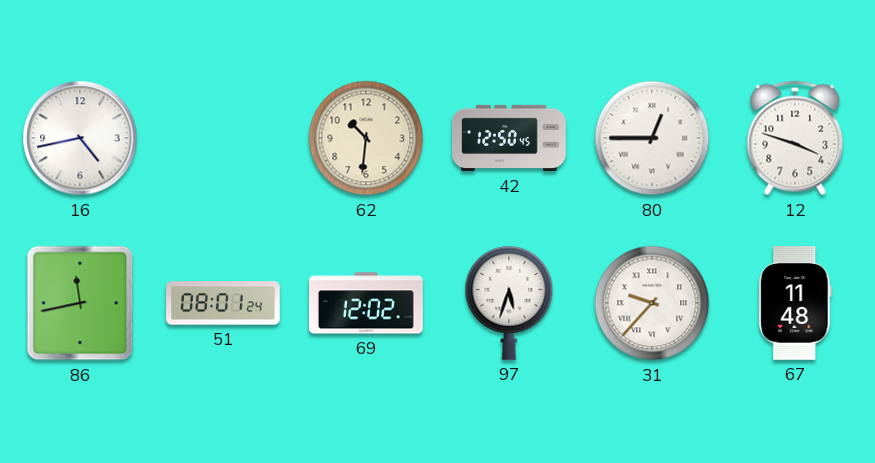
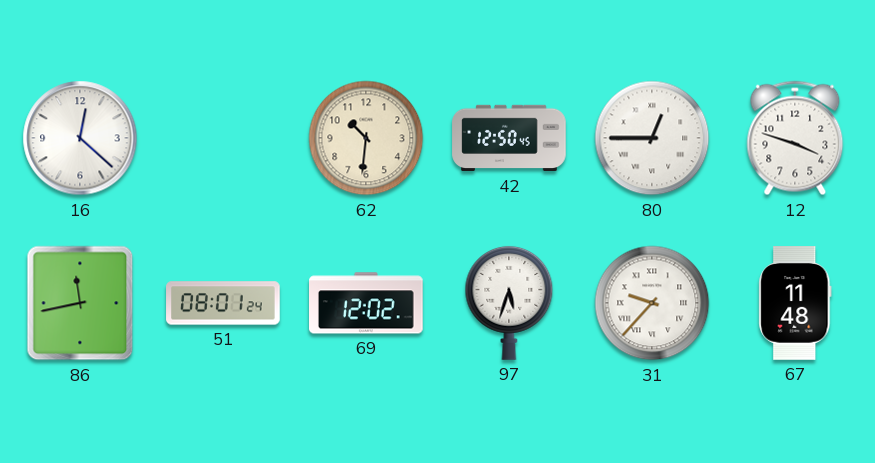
16: 4:43 -> 12:22
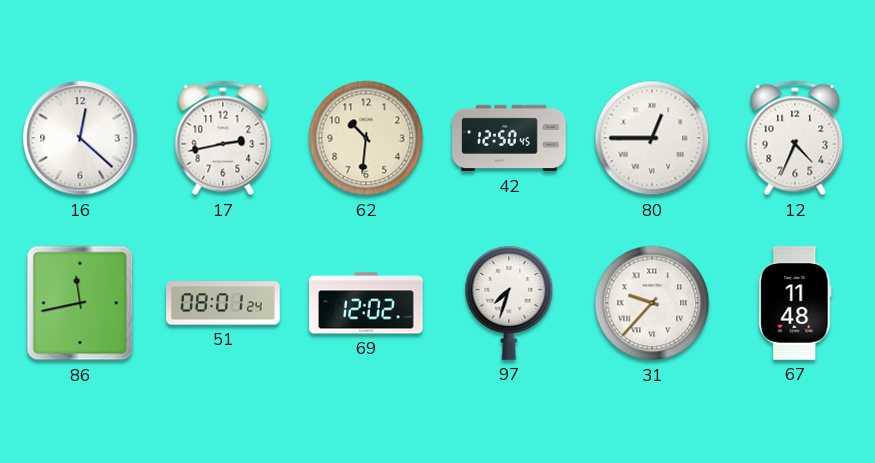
17: none -> 2:43
12: 3:48 -> 4:34
97: 5:33 -> 7:33
